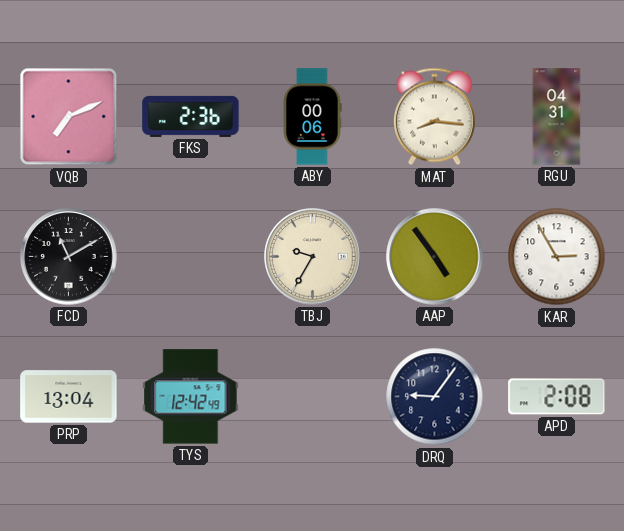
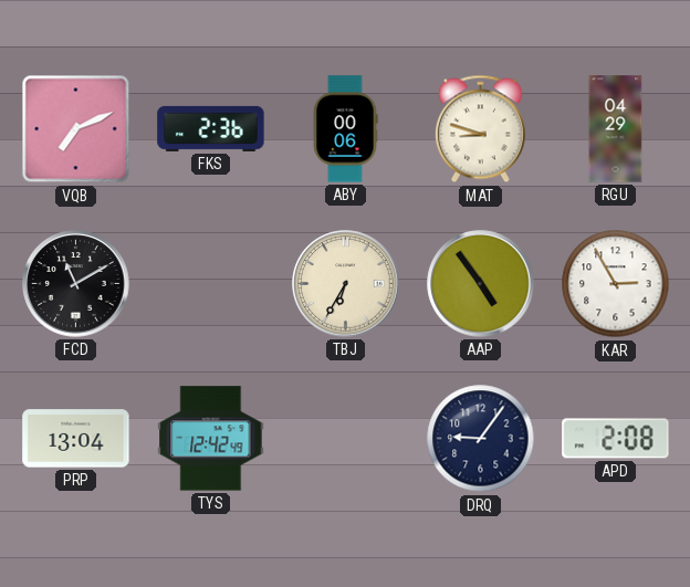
MAT: 8:16 -> 8:48
RGU: 04:31 -> 04:29
TBJ: 9:35 -> 6:35
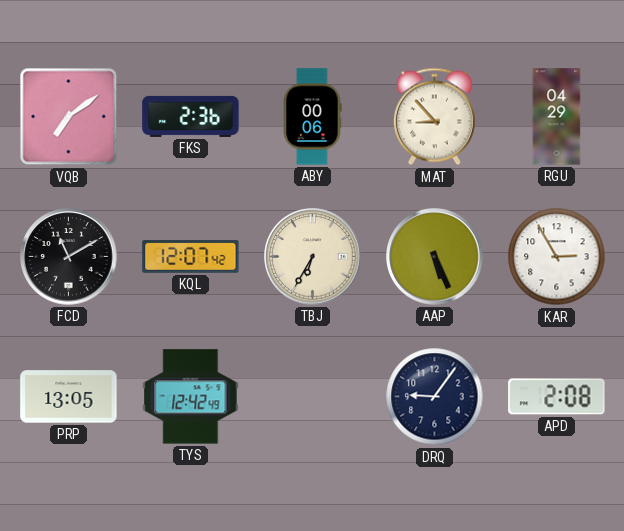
VQB: 7:11 -> 7:09
MAT: 8:48 -> 8:53
KQL: none -> 12:07
AAP: 4:54 -> 5:26
PRP: 13:04 -> 13:05
